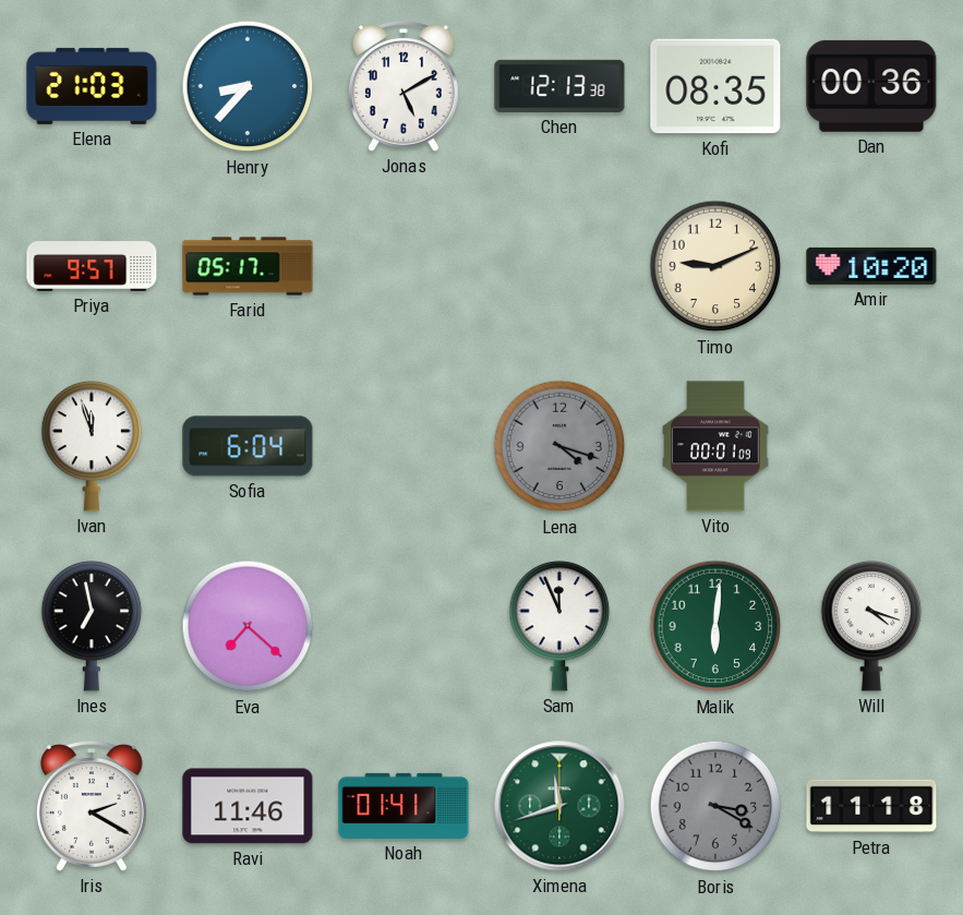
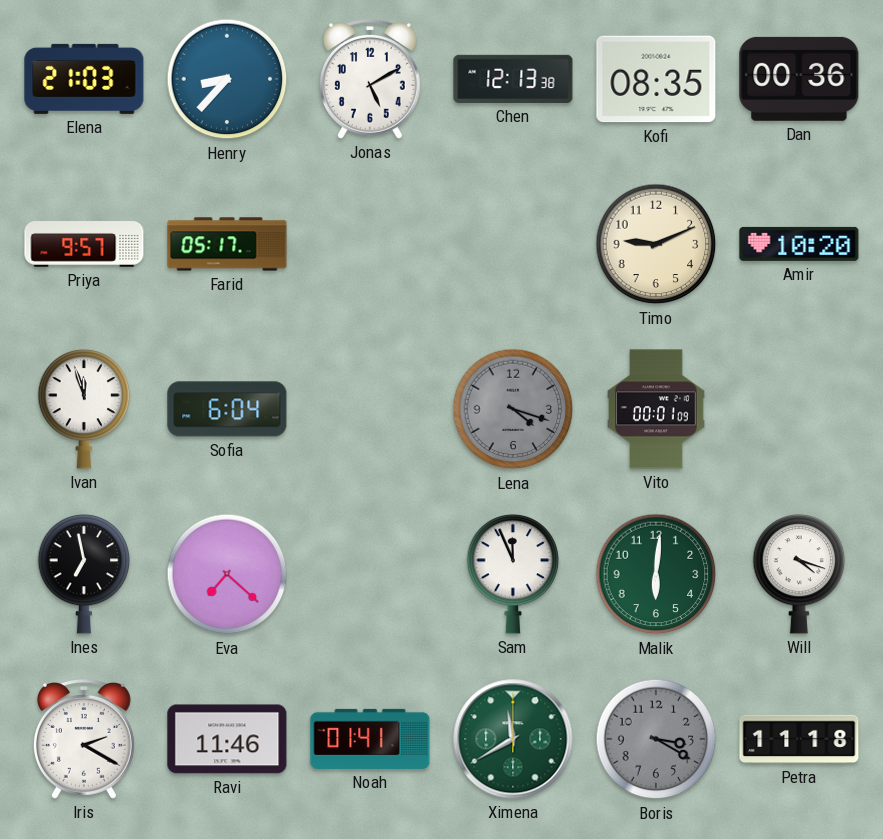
Ximena: 11:42 -> 11:40
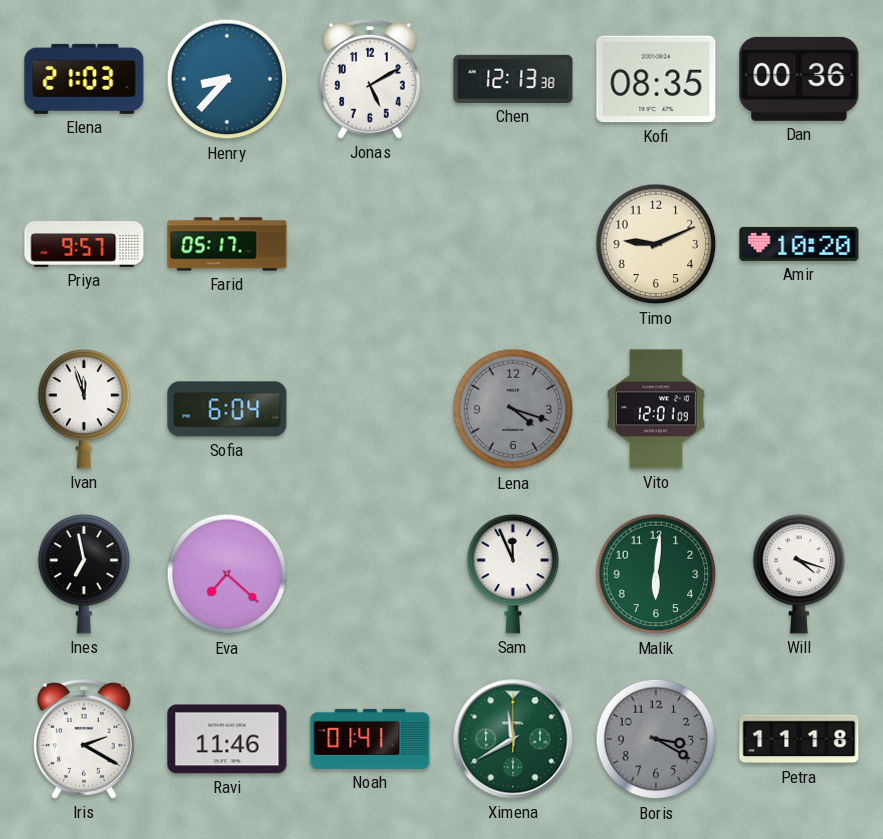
Vito: 00:01 -> 12:01
